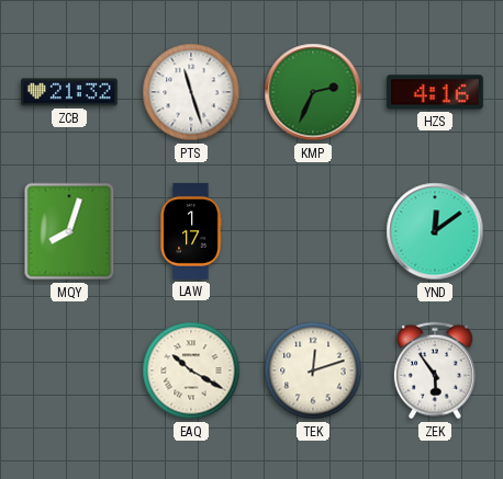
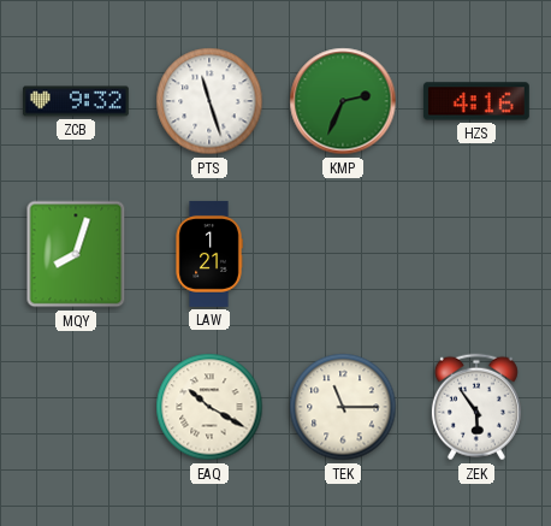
ZCB: 21:32 -> 9:32
LAW: 1:17 -> 1:21
YND: 12:09 -> none
TEK: 12:12 -> 11:15
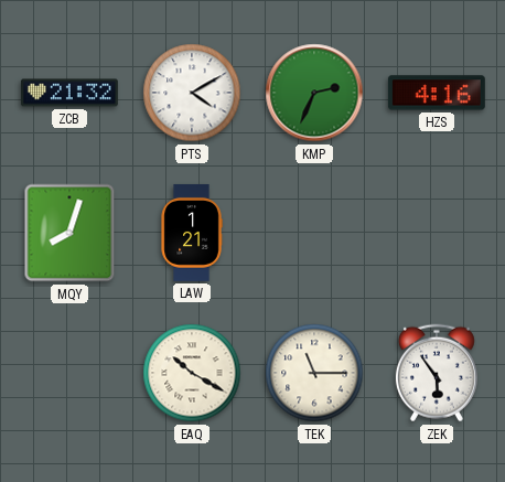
ZCB: 9:32 -> 21:32
PTS: 11:27 -> 4:10
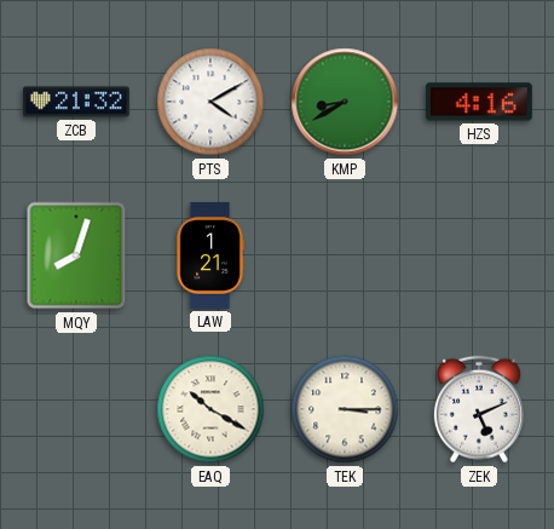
KMP: 2:34 -> 8:40
TEK: 11:15 -> 3:15
ZEK: 5:54 -> 5:11
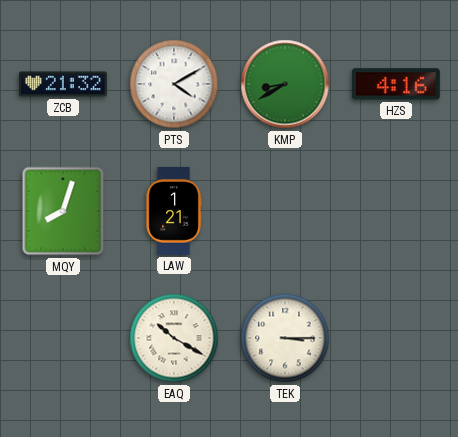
ZEK: 5:11 -> none
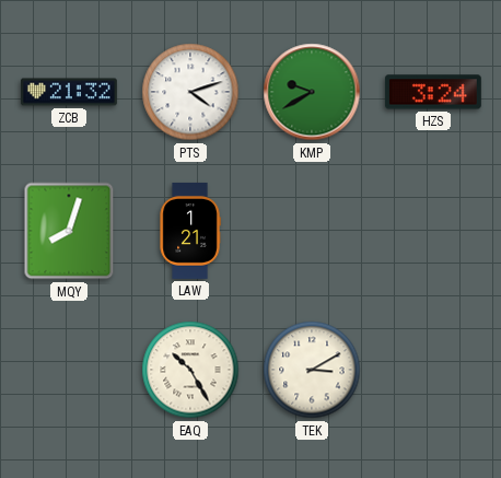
PTS: 4:10 -> 4:12
KMP: 8:40 -> 9:40
HZS: 4:16 -> 3:24
EAQ: 10:20 -> 10:25
TEK: 3:15 -> 3:10
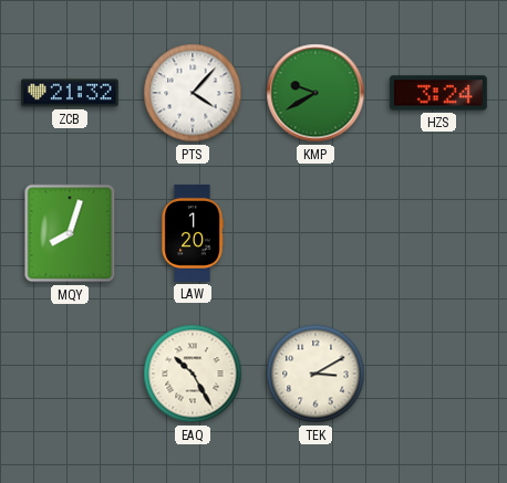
PTS: 4:12 -> 4:07
LAW: 1:21 -> 1:20
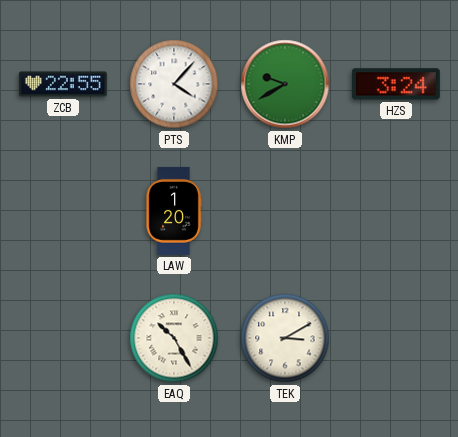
ZCB: 21:32 -> 22:55
MQY: 8:03 -> none
